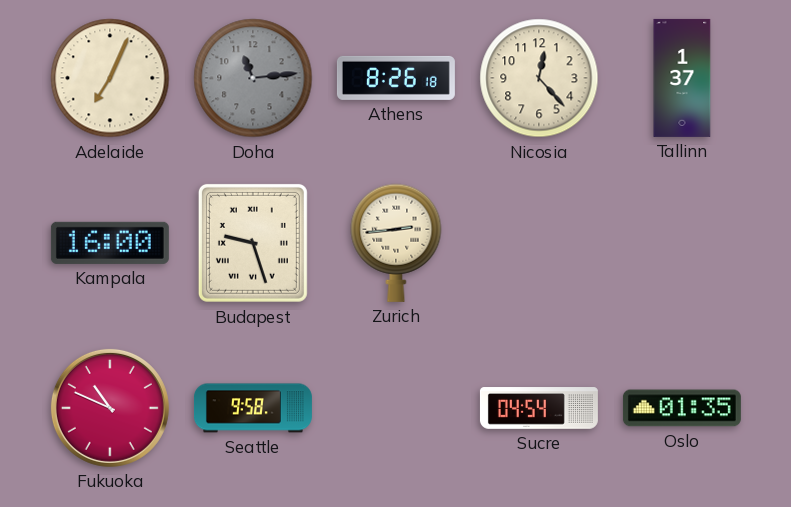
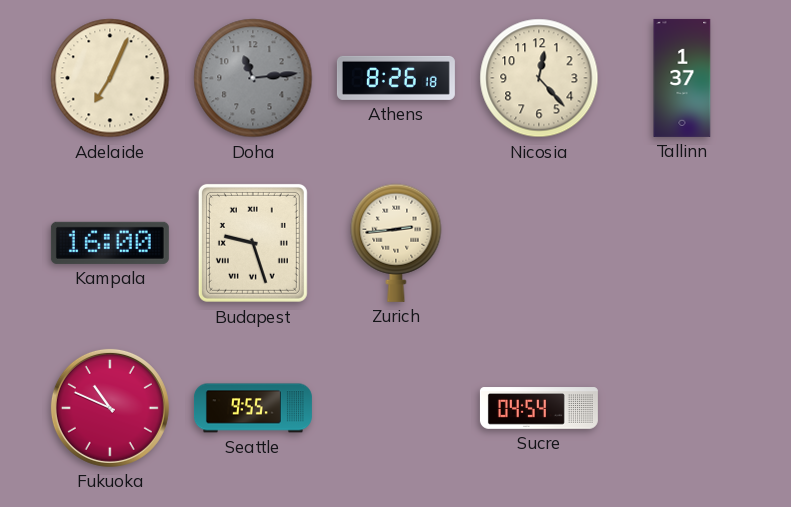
Seattle: 9:58 -> 9:55
Oslo: 01:35 -> none
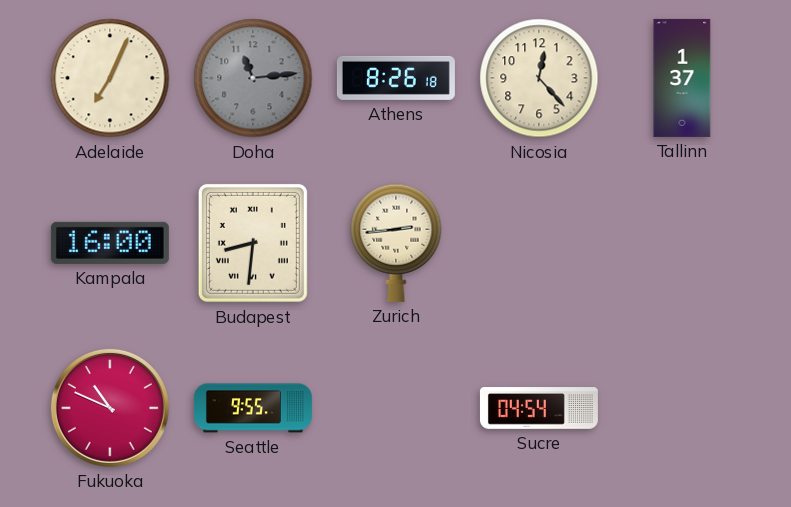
Budapest: 9:27 -> 8:31
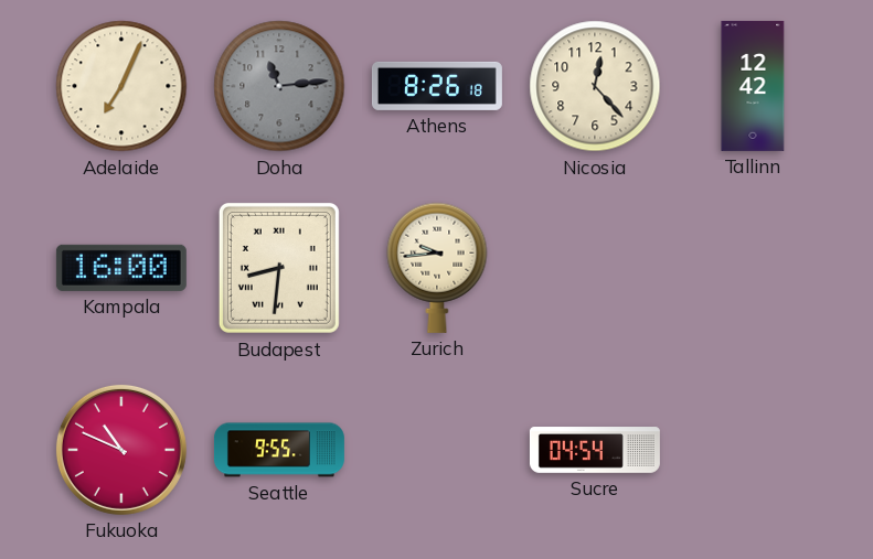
Tallinn: 1:37 -> 12:42
Zurich: 2:44 -> 9:44
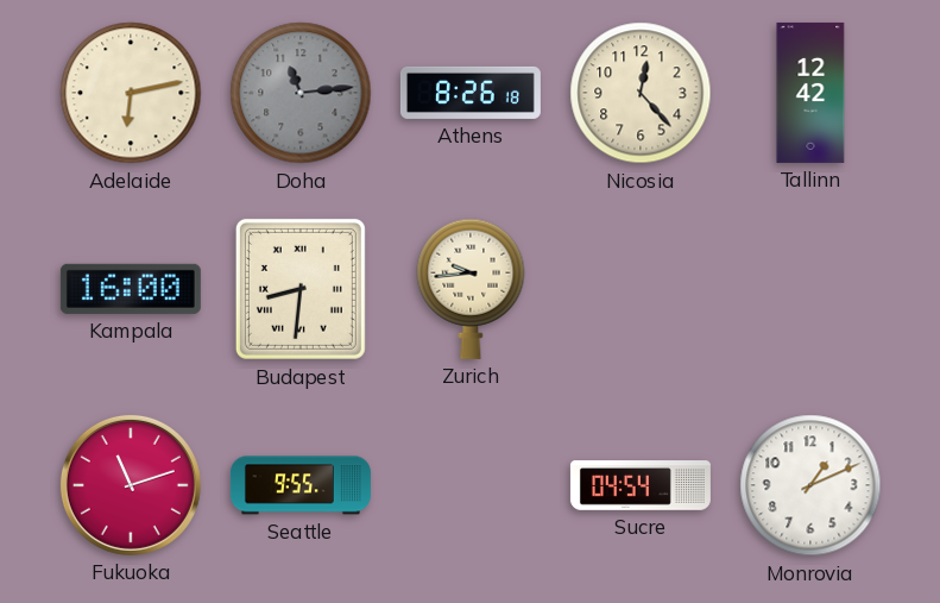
Adelaide: 7:04 -> 6:13
Fukuoka: 10:49 -> 11:12
Monrovia: none -> 1:11
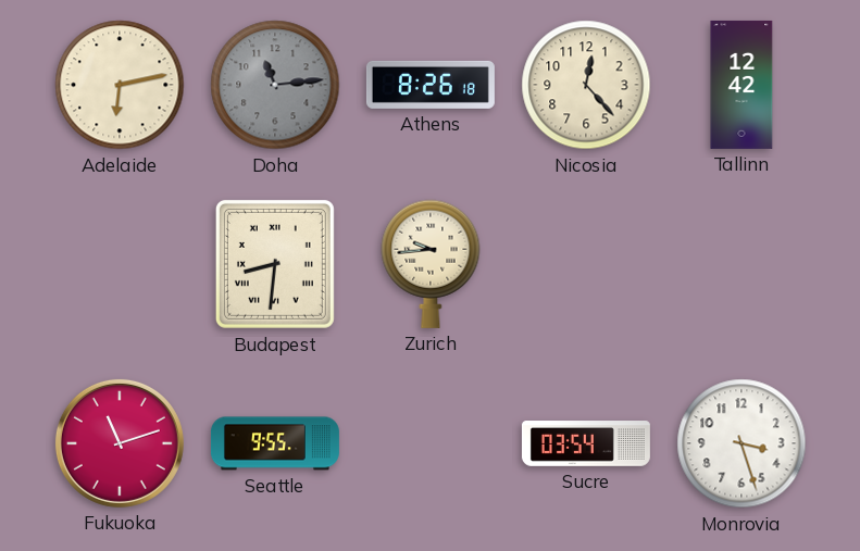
Kampala: 16:00 -> none
Sucre: 04:54 -> 03:54
Monrovia: 1:11 -> 3:27
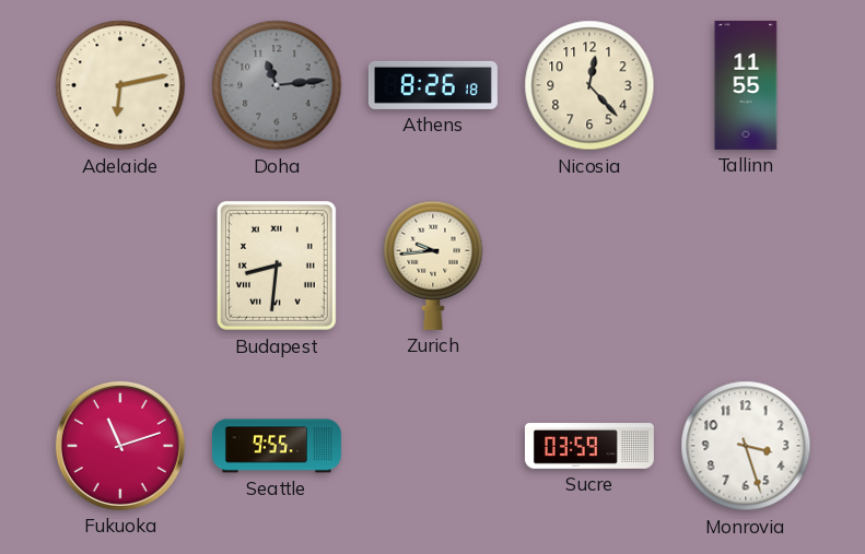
Tallinn: 12:42 -> 11:55
Sucre: 03:54 -> 03:59
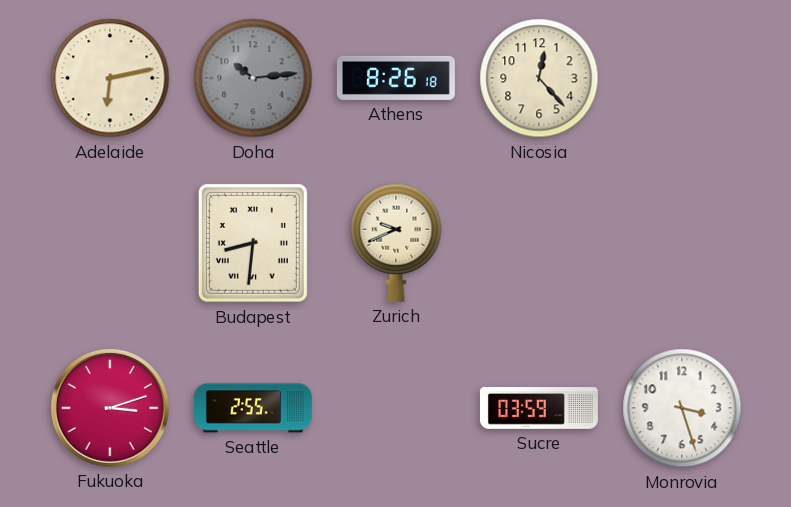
Doha: 11:14 -> 10:14
Tallinn: 11:55 -> none
Zurich: 9:44 -> 9:41
Fukuoka: 11:12 -> 3:12
Seattle: 9:55 -> 2:55
